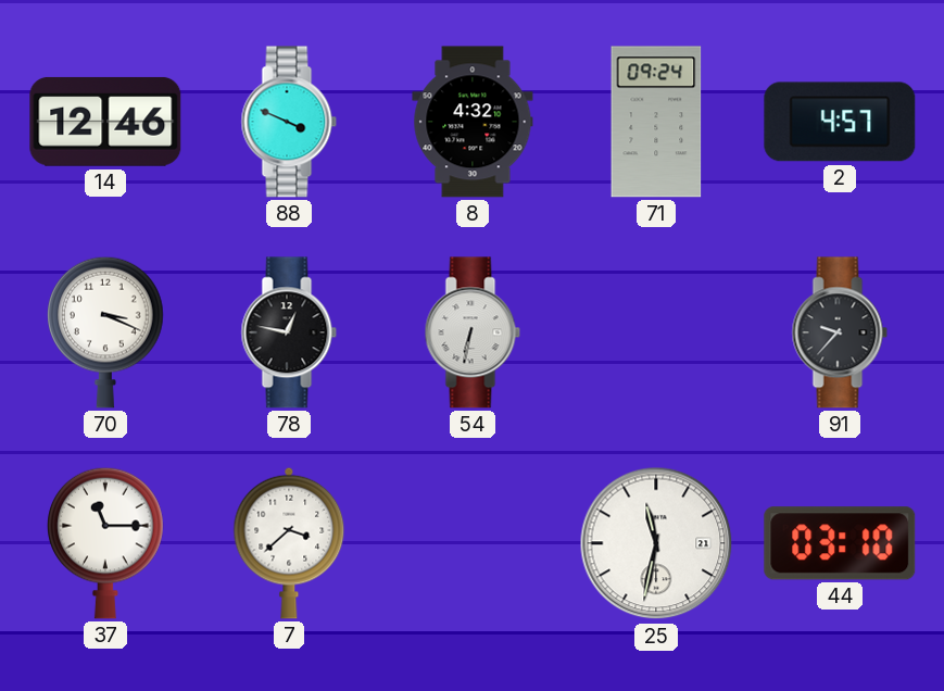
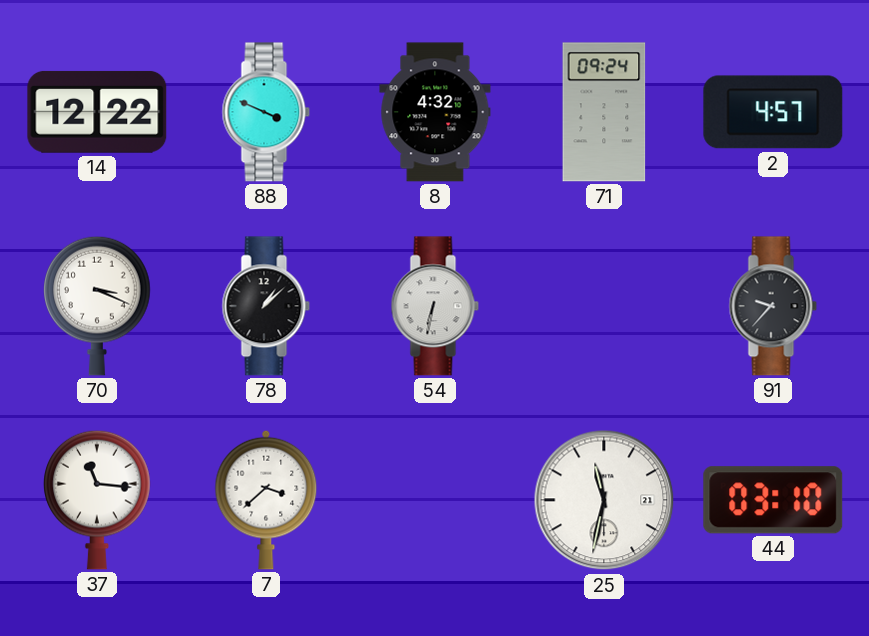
14: 12:46 -> 12:22
78: 12:47 -> 1:08
37: 11:15 -> 11:16
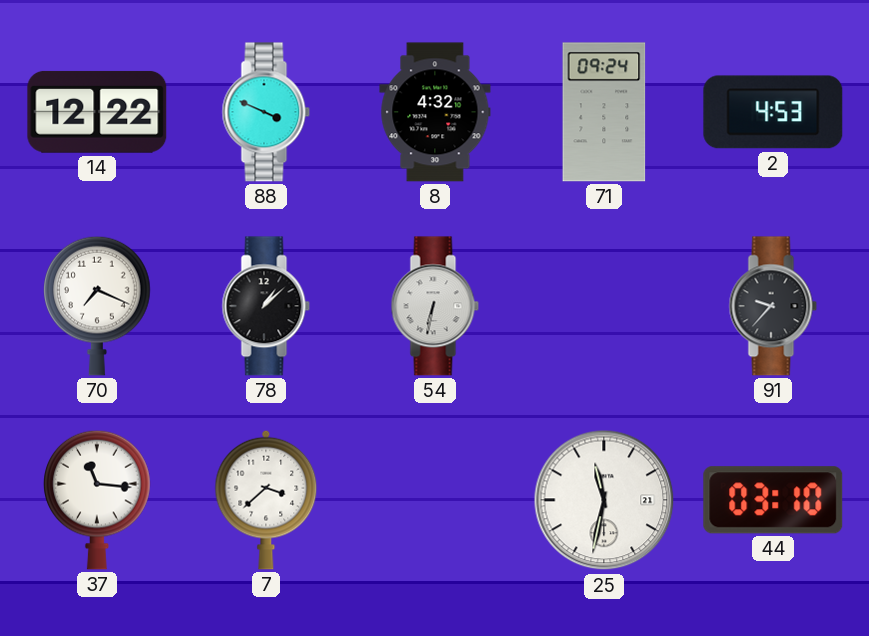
2: 4:57 -> 4:53
70: 3:19 -> 7:19
